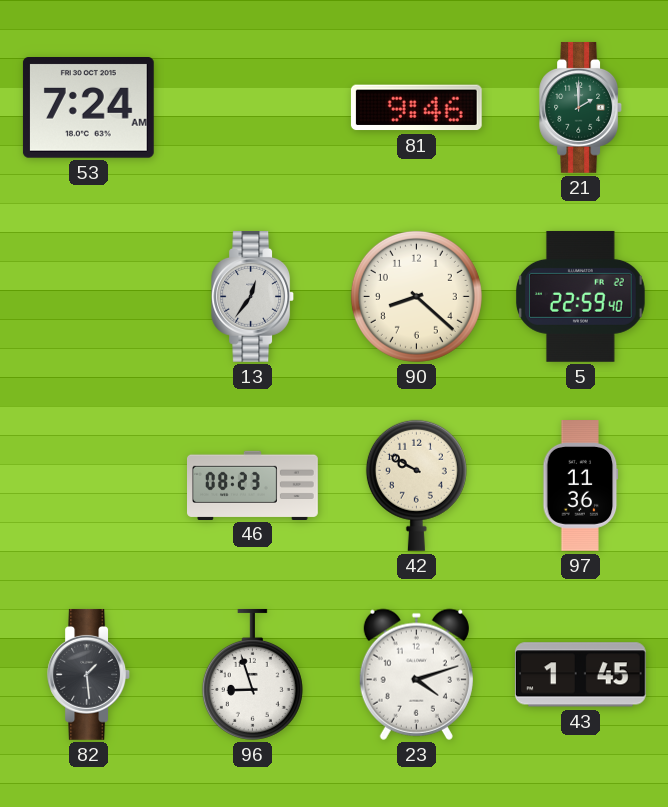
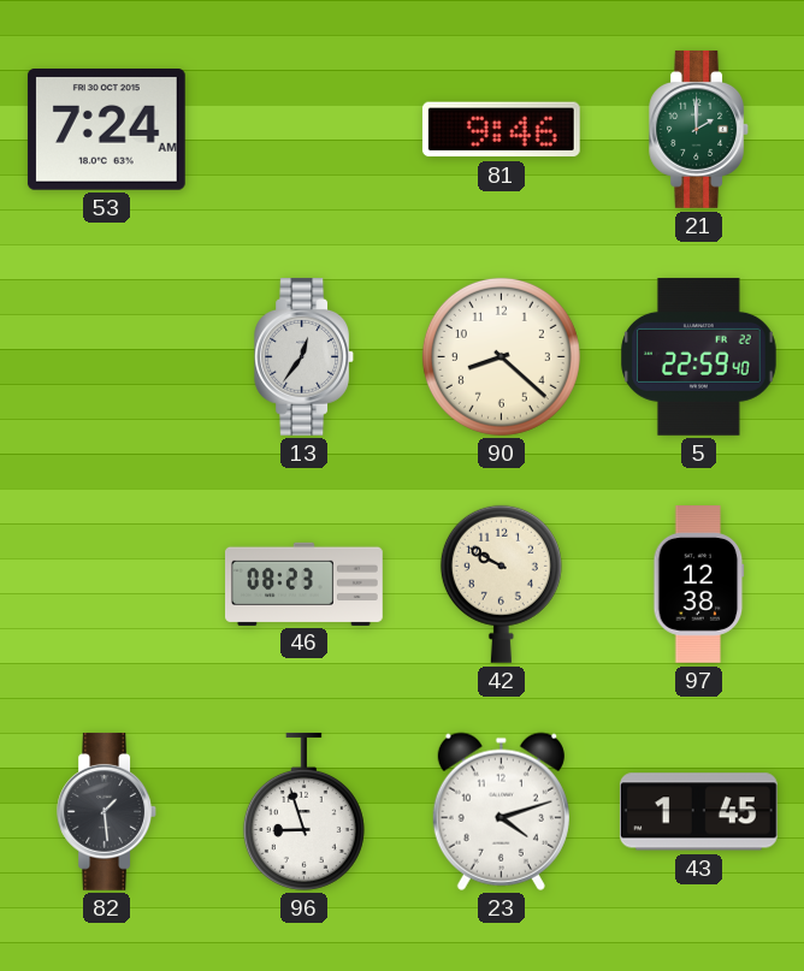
97: 11:36 -> 12:38
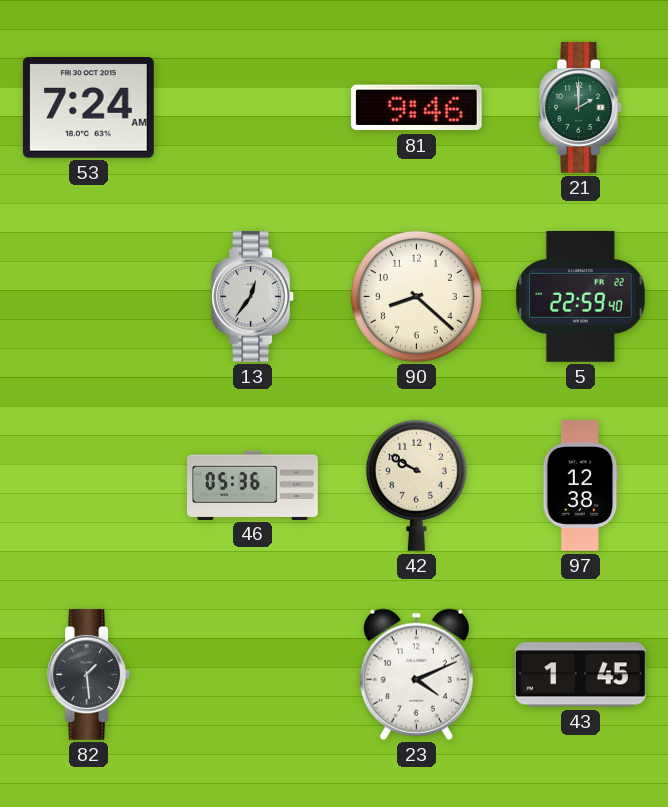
46: 08:23 -> 05:36
96: 8:57 -> none
23: 4:12 -> 4:11
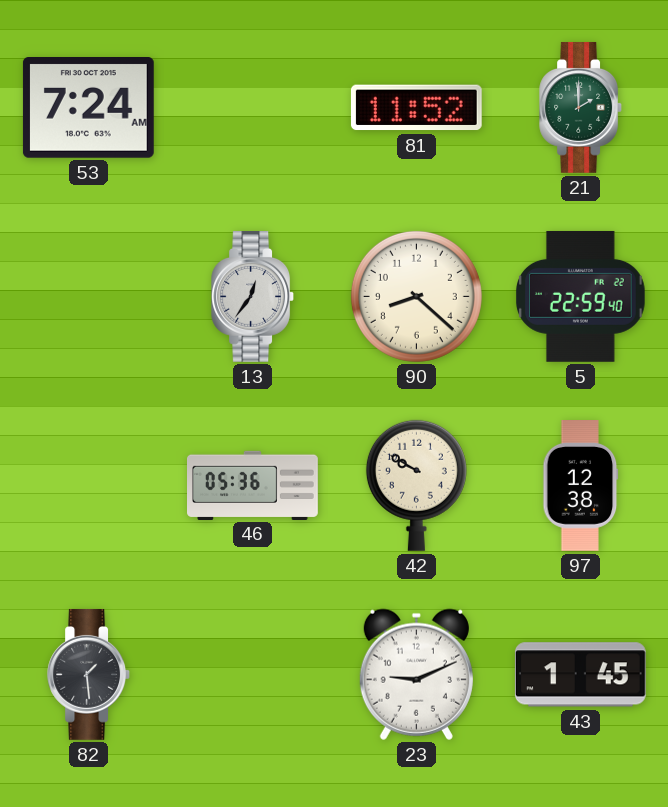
81: 9:46 -> 11:52
23: 4:11 -> 9:11
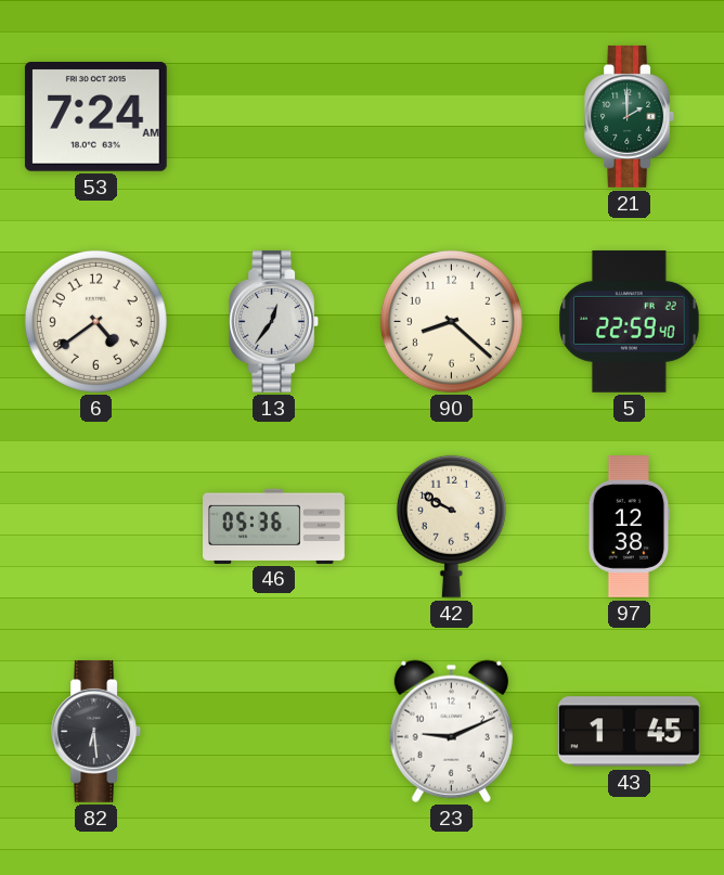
81: 11:52 -> none
6: none -> 4:39
82: 1:29 -> 6:29
